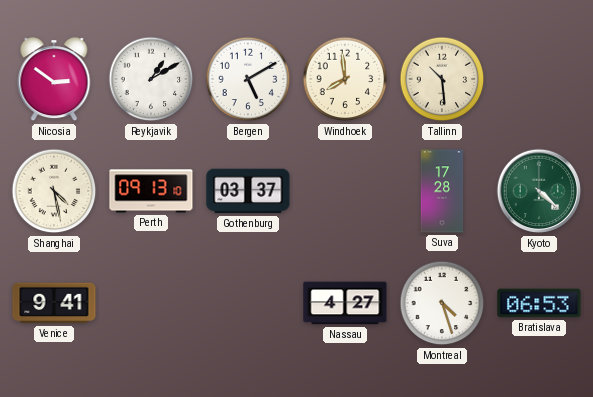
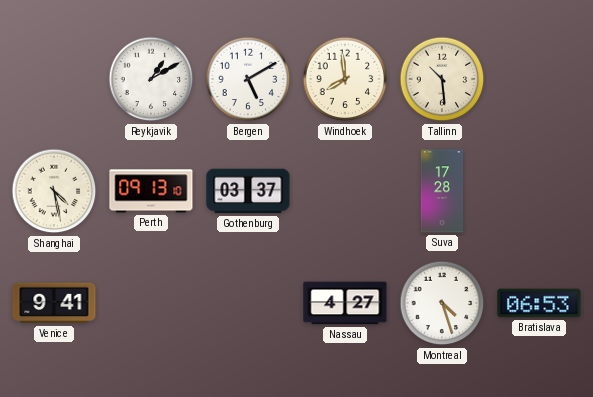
Nicosia: 2:51 -> none
Kyoto: 4:22 -> none
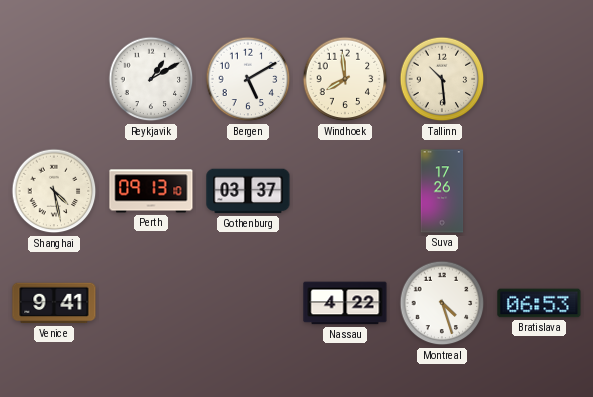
Suva: 17:28 -> 17:26
Nassau: 4:27 -> 4:22
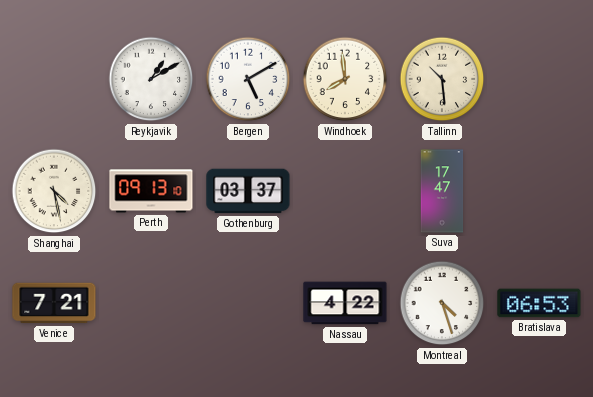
Suva: 17:26 -> 17:47
Venice: 9:41 -> 7:21
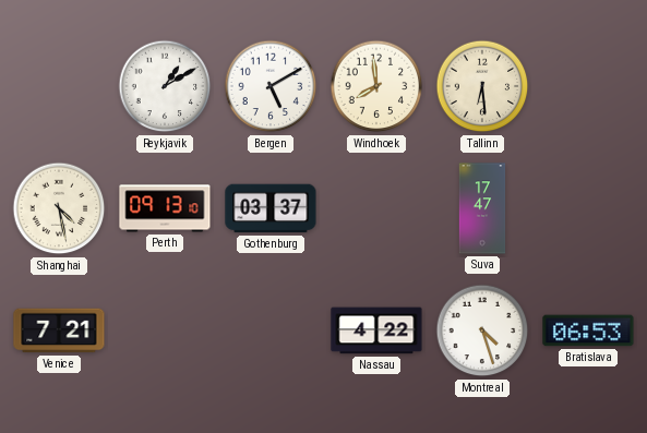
Tallinn: 10:29 -> 6:29
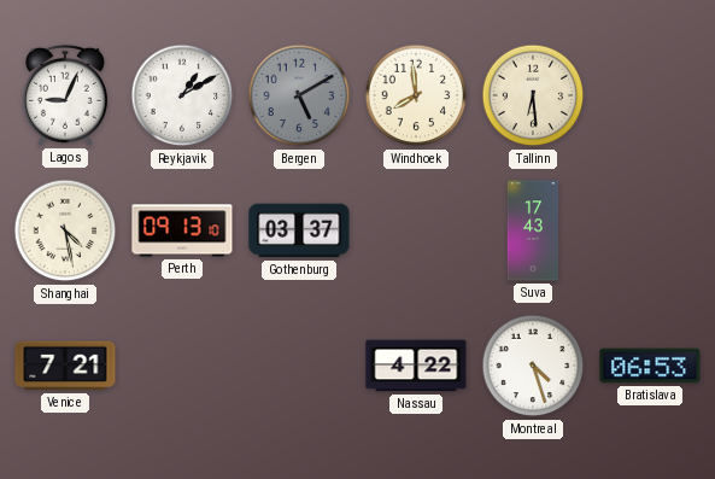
Lagos: none -> 9:04
Bergen dial: white -> grey
Suva: 17:47 -> 17:43
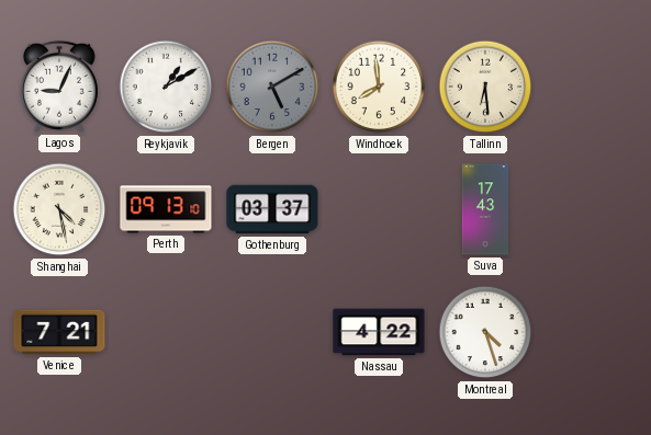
Bratislava: 06:53 -> none
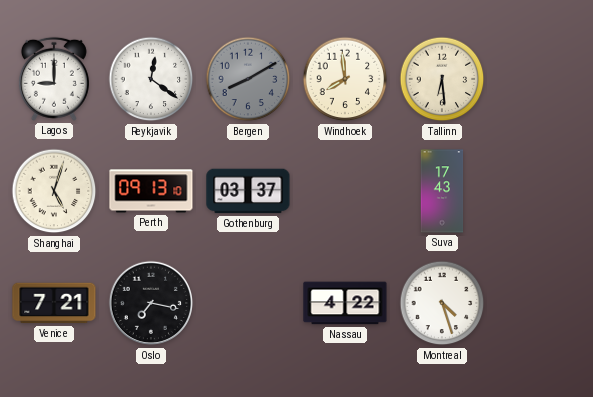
Lagos: 9:04 -> 9:00
Reykjavik: 1:10 -> 12:21
Bergen: 5:10 -> 8:10
Shanghai: 4:28 -> 5:03
Oslo: none -> 7:17
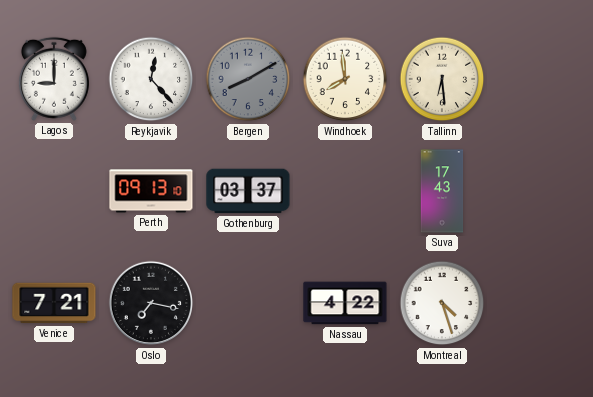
Reykjavik: 12:21 -> 12:23
Shanghai: 5:03 -> none
